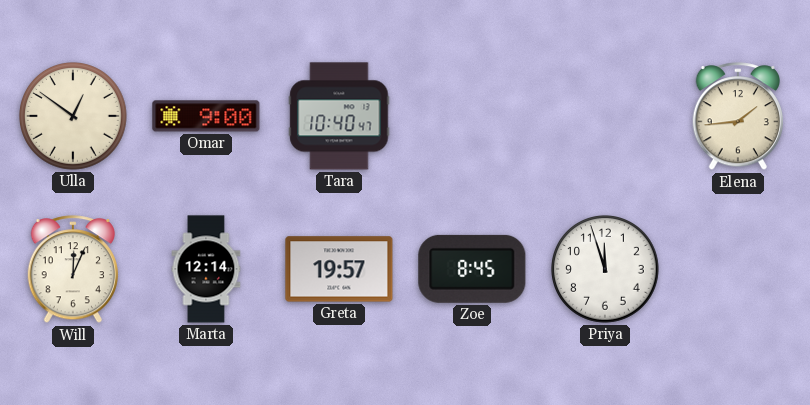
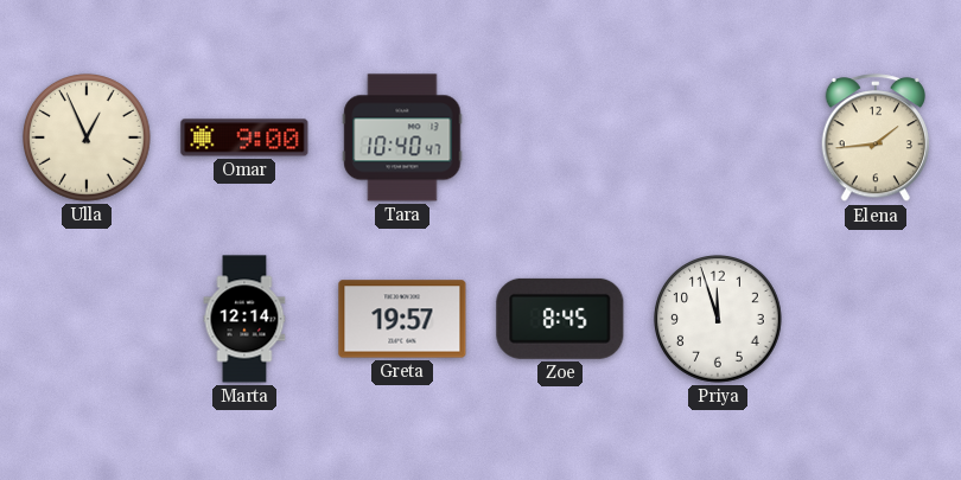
Ulla: 12:51 -> 12:56
Will: 12:04 -> none
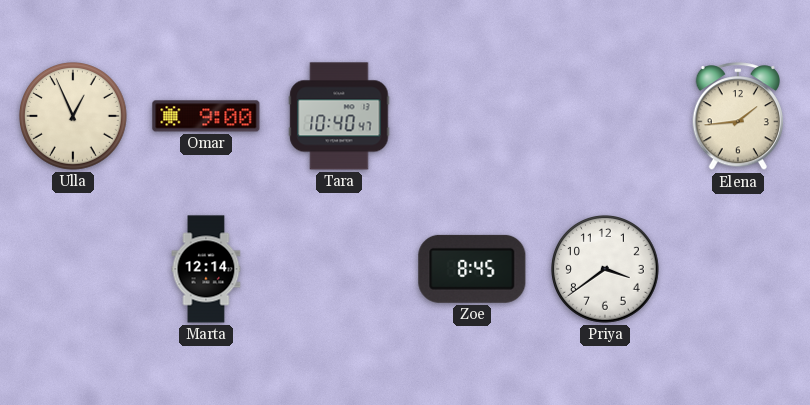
Greta: 19:57 -> none
Priya: 11:57 -> 3:39
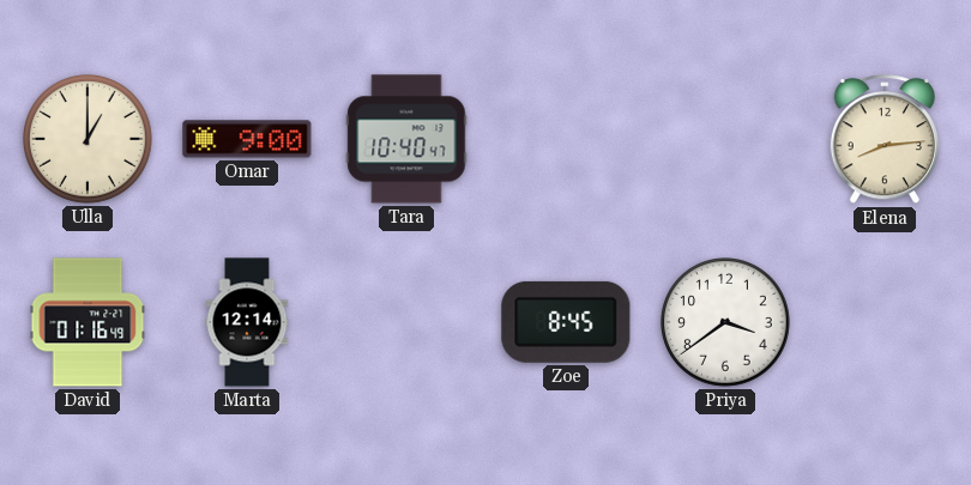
Ulla: 12:56 -> 1:00
Elena: 1:44 -> 8:14
David: none -> 01:16
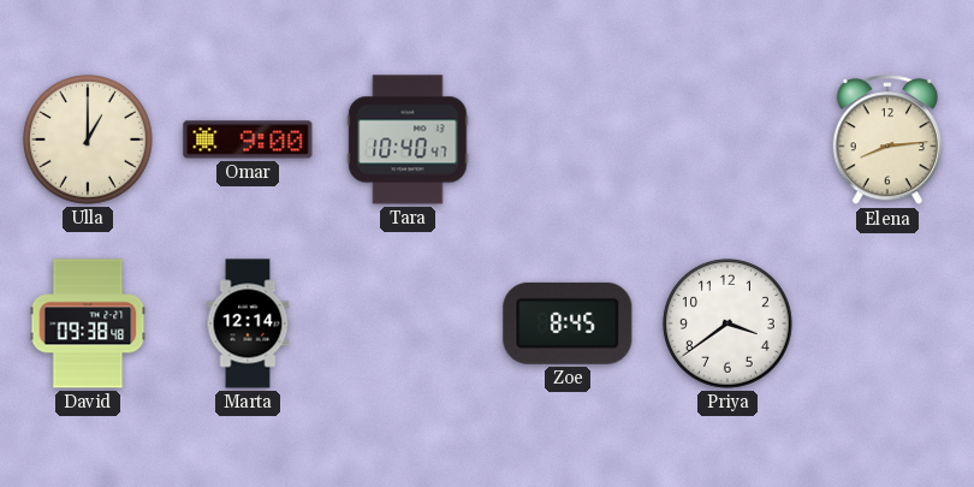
David: 01:16 -> 09:38
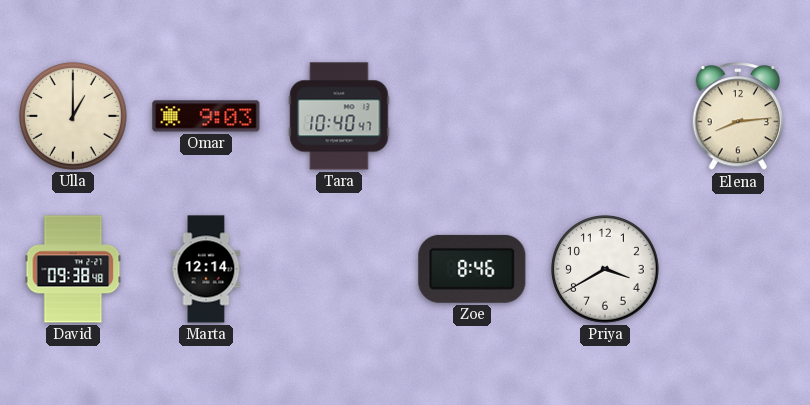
Omar: 9:00 -> 9:03
Zoe: 8:45 -> 8:46
Priya: 3:39 -> 3:40
